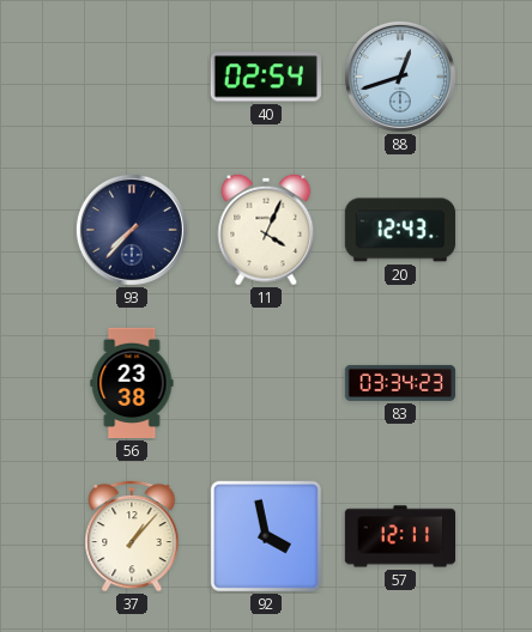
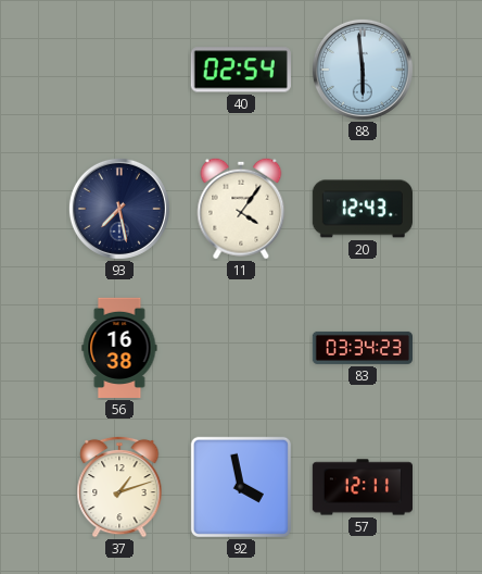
88: 12:42 -> 5:59
93: 7:37 -> 7:28
11: 4:04 -> 4:06
56: 23:38 -> 16:38
37: 1:07 -> 1:12
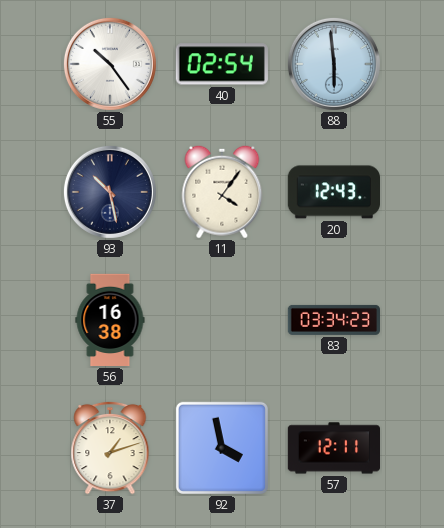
55: none -> 10:24
93: 7:28 -> 10:28
